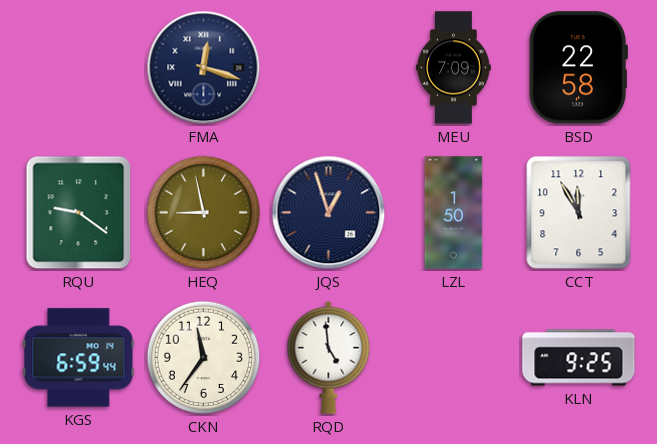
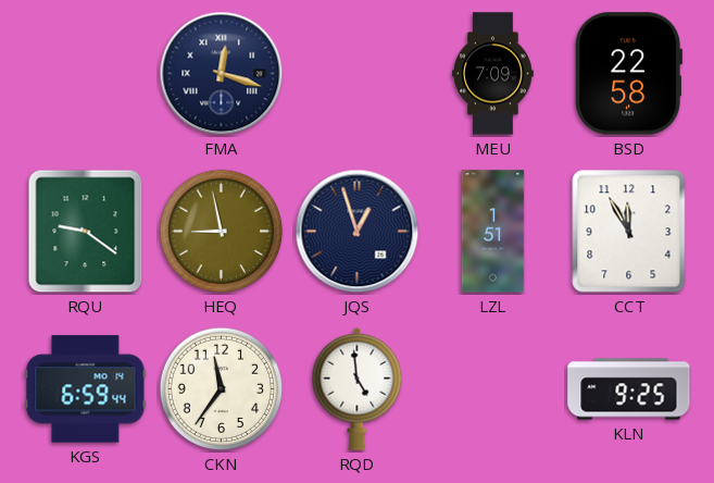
LZL: 1:50 -> 1:51
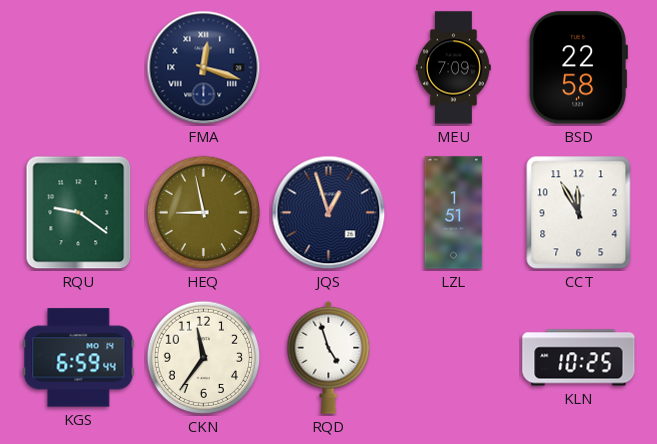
RQD: 4:59 -> 4:57
KLN: 9:25 -> 10:25
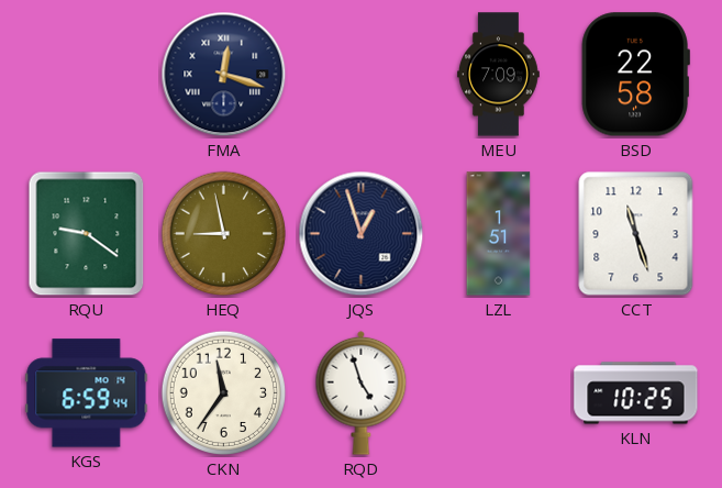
CCT: 11:55 -> 11:27
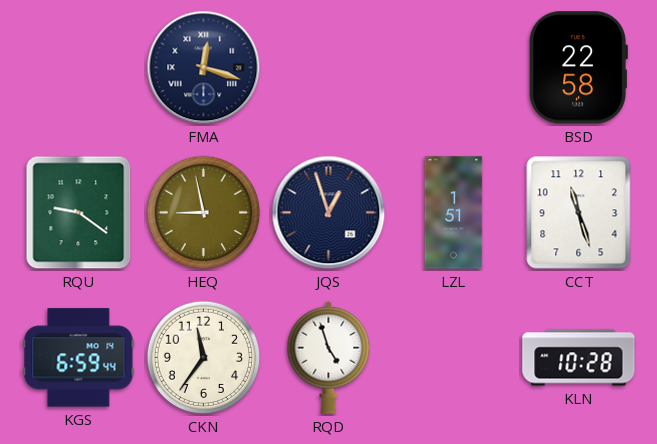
MEU: 7:09 -> none
KLN: 10:25 -> 10:28
